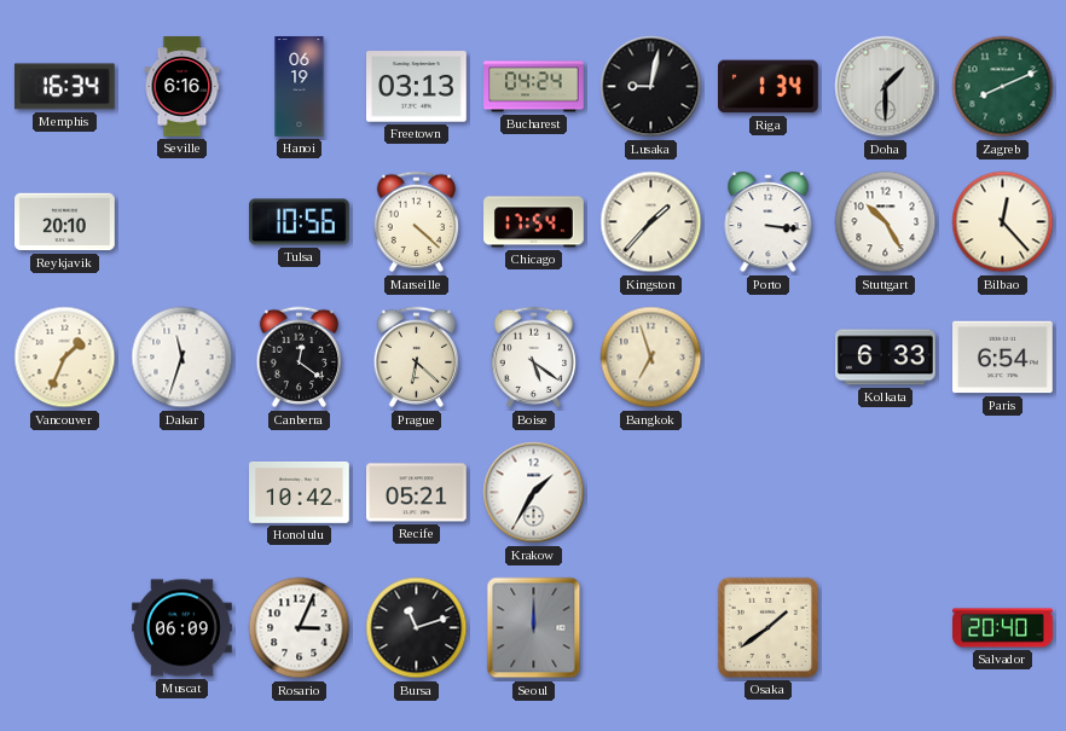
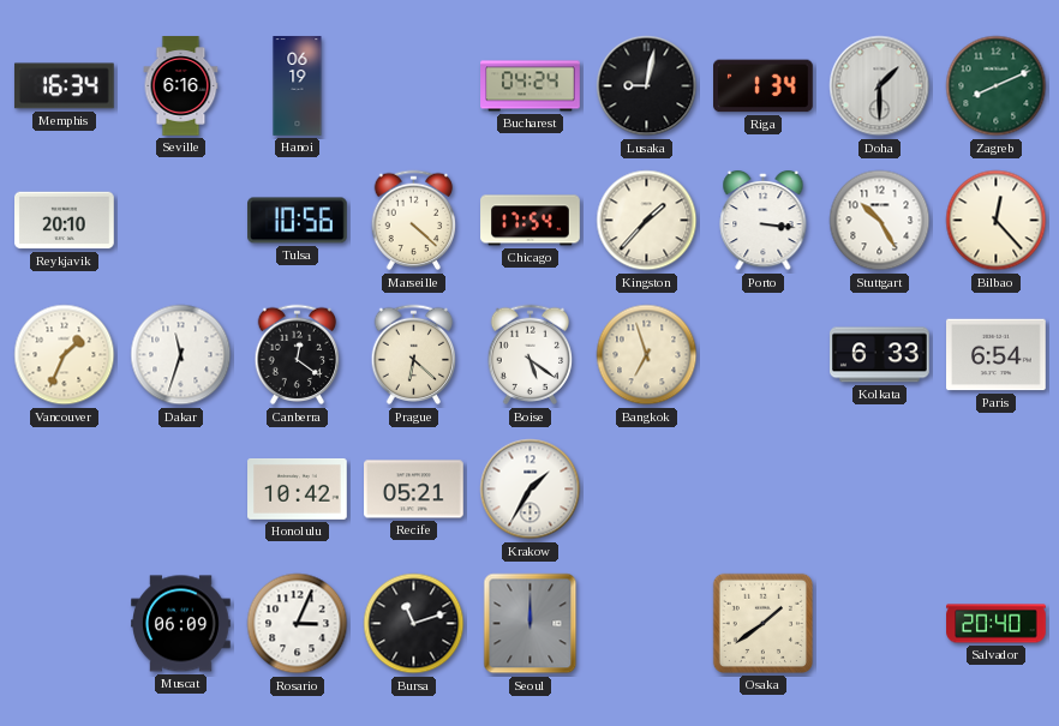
Freetown: 03:13 -> none
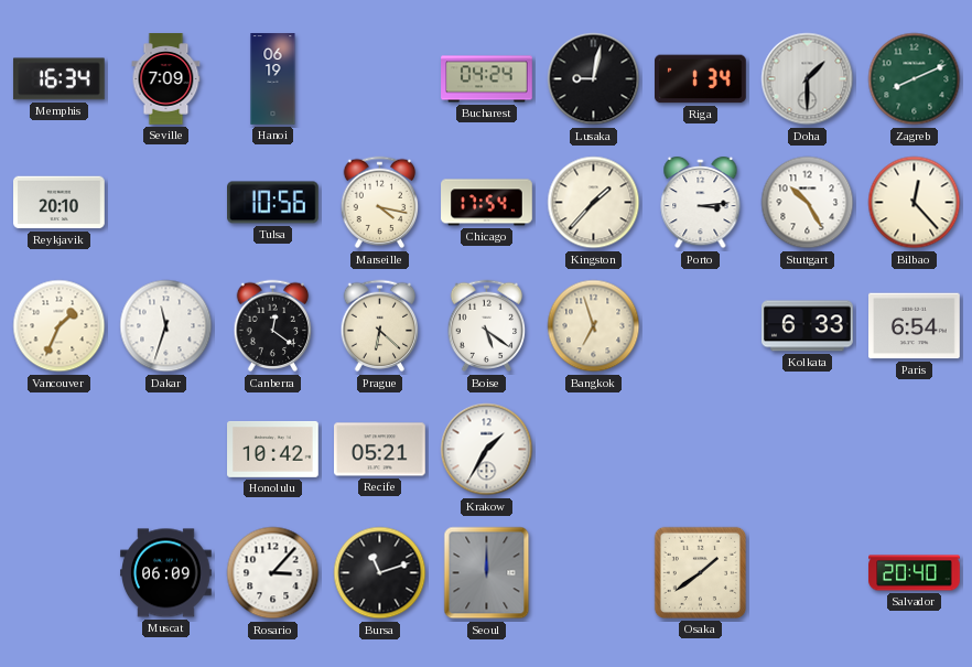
Seville: 6:16 -> 7:09
Marseille: 4:22 -> 4:17
Porto: 3:16 -> 3:14
Rosario: 3:04 -> 3:07
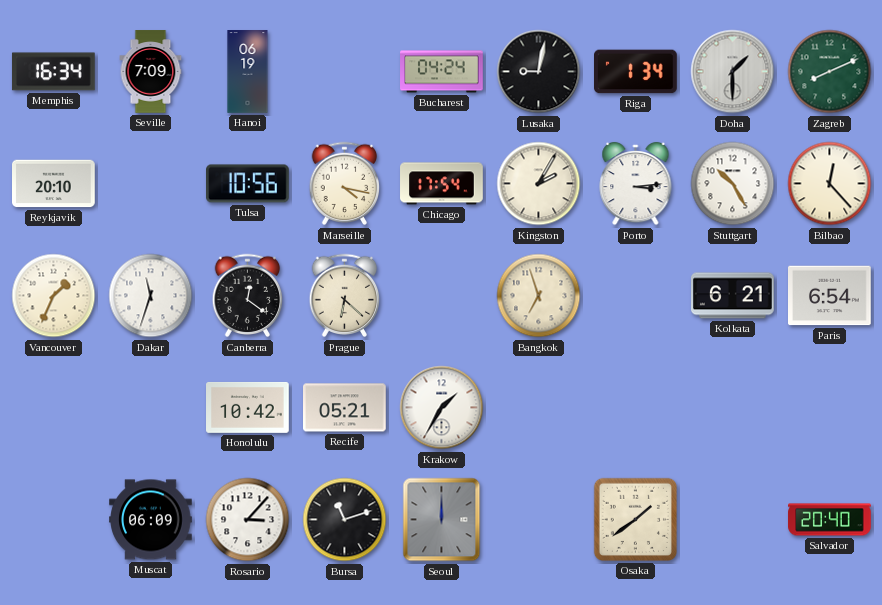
Kingston: 1:37 -> 2:05
Boise: 5:21 -> none
Kolkata: 6:33 -> 6:21
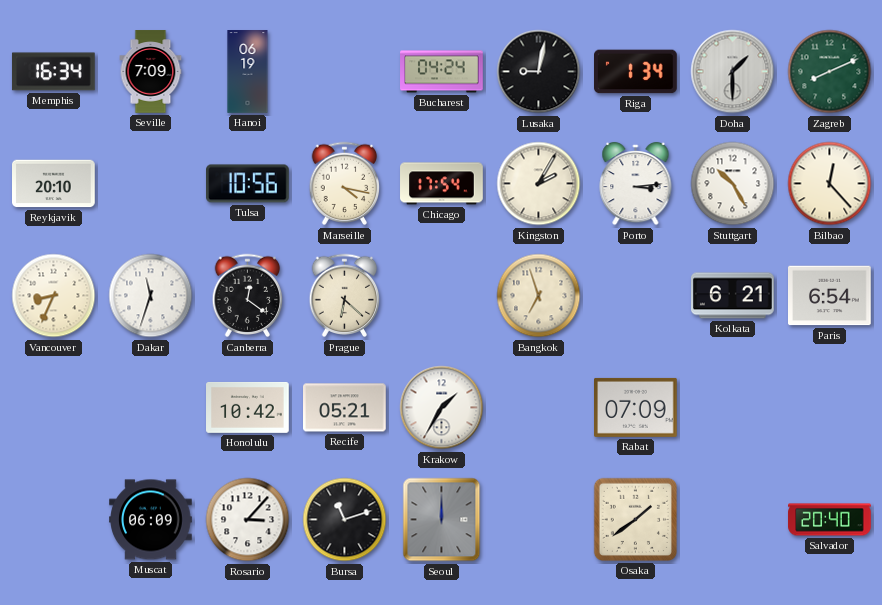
Vancouver: 1:34 -> 8:34
Rabat: none -> 07:09
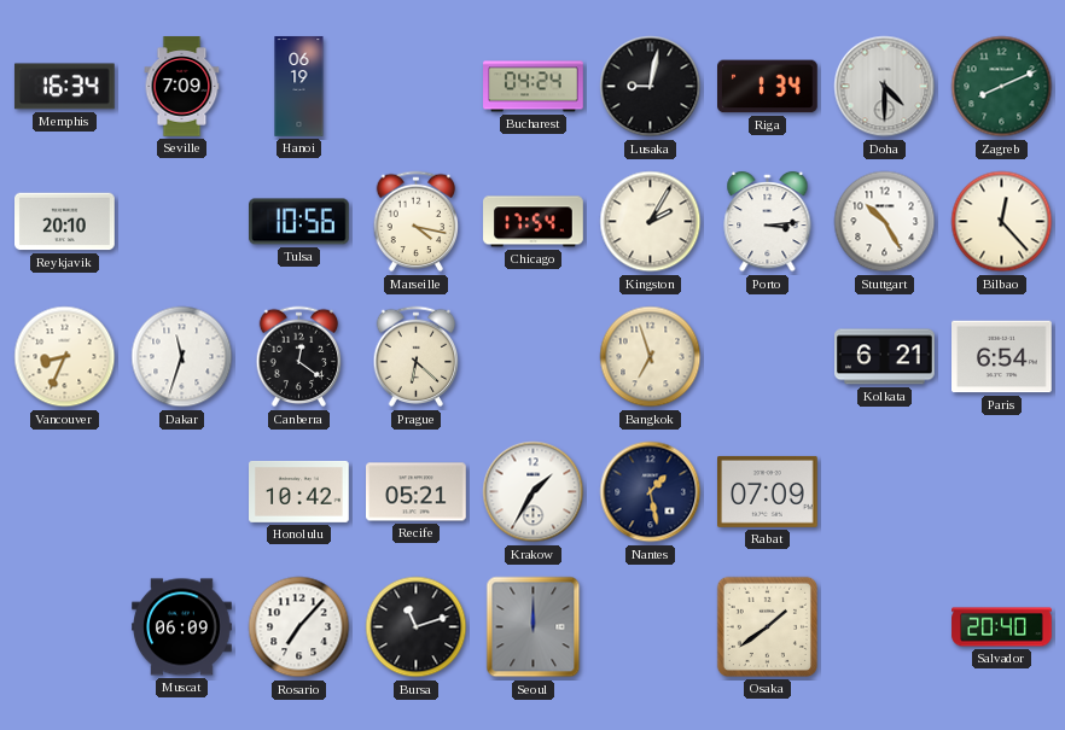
Doha: 1:30 -> 4:30
Nantes: none -> 1:28
Rosario: 3:07 -> 7:07
